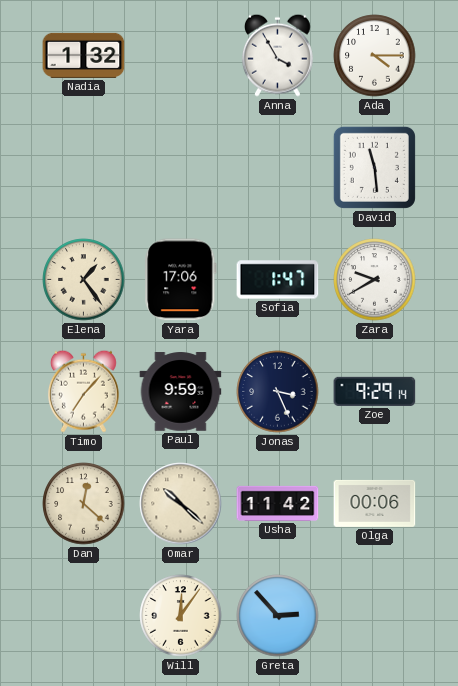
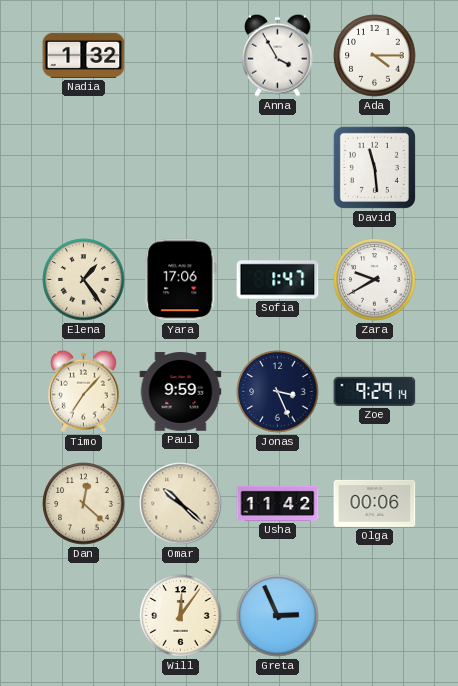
Greta: 2:53 -> 2:56
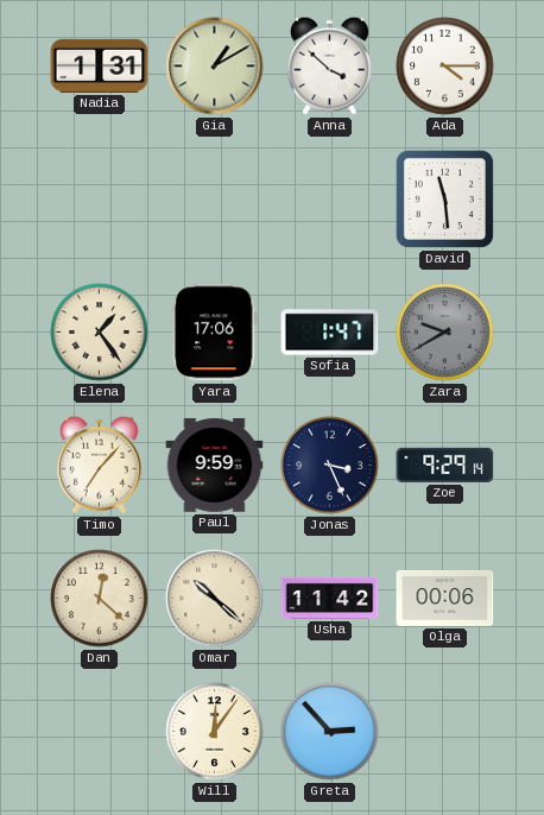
Nadia: 1:32 -> 1:31
Gia: none -> 1:10
Anna: 3:55 -> 3:52
Zara dial: white -> grey
Greta: 2:56 -> 2:53
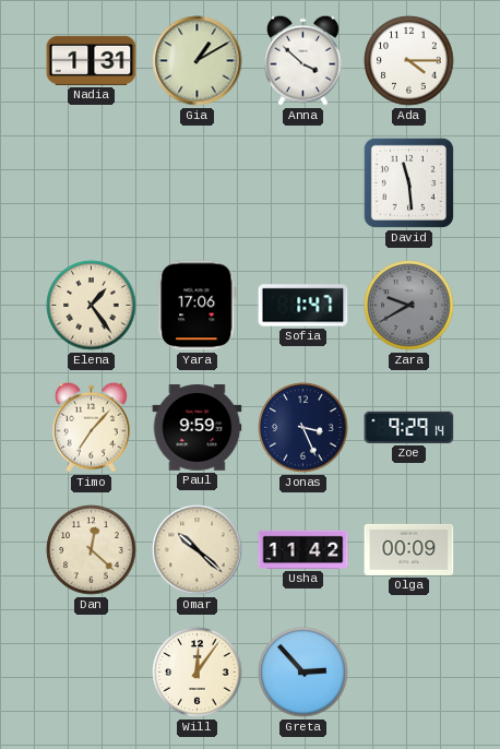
Olga: 00:06 -> 00:09
